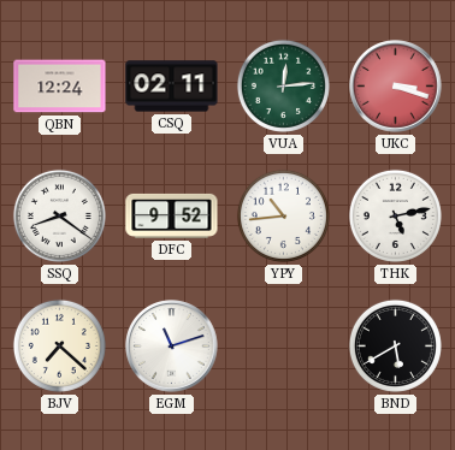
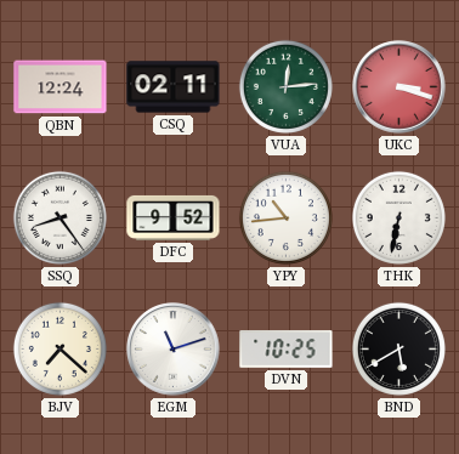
SSQ: 8:21 -> 8:24
THK: 5:13 -> 6:32
DVN: none -> 10:25
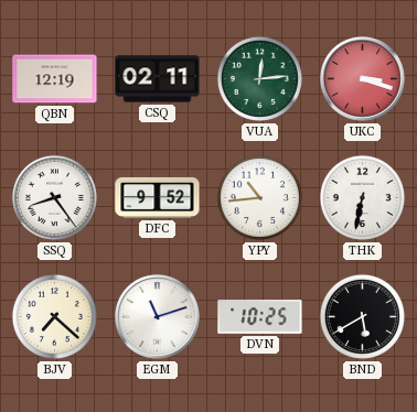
QBN: 12:24 -> 12:19
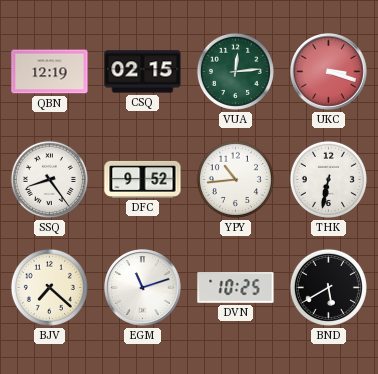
CSQ: 02:11 -> 02:15
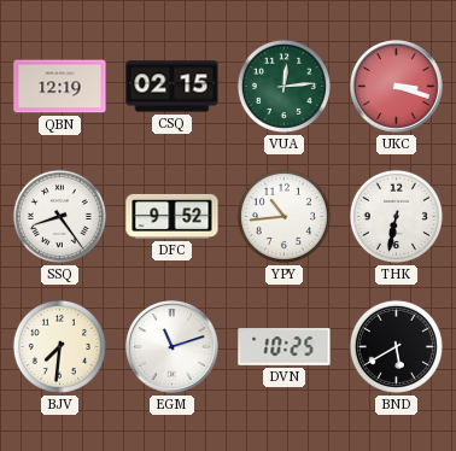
BJV: 7:22 -> 7:31
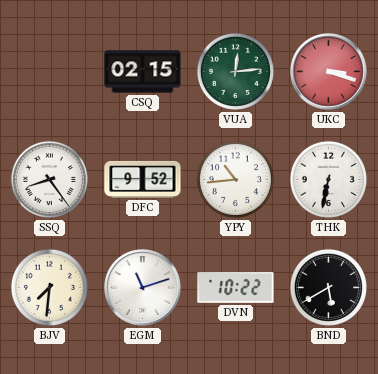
QBN: 12:19 -> none
DVN: 10:25 -> 10:22
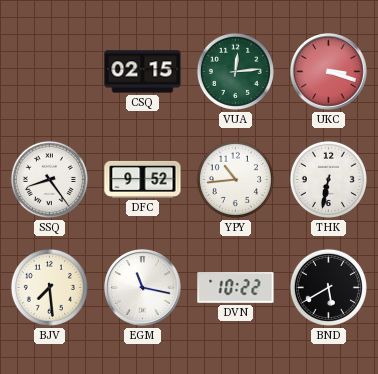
BJV: 7:31 -> 7:29
EGM: 11:12 -> 11:17
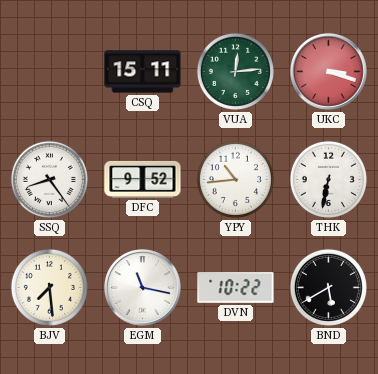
CSQ: 02:15 -> 15:11
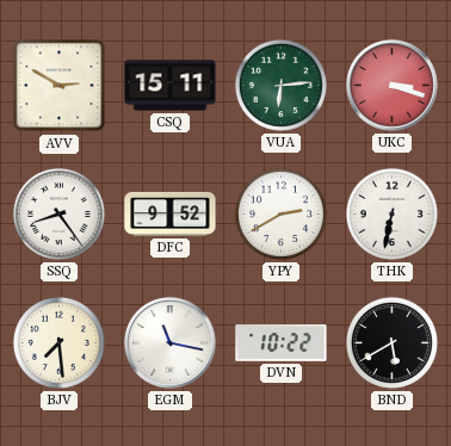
AVV: none -> 2:50
VUA: 12:14 -> 6:14
YPY: 10:44 -> 2:40
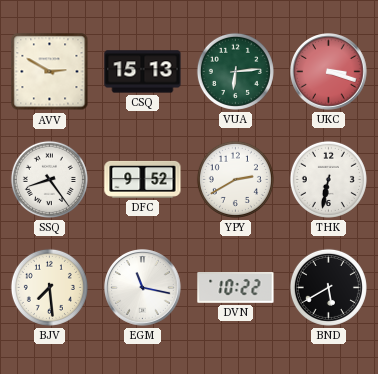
CSQ: 15:11 -> 15:13
